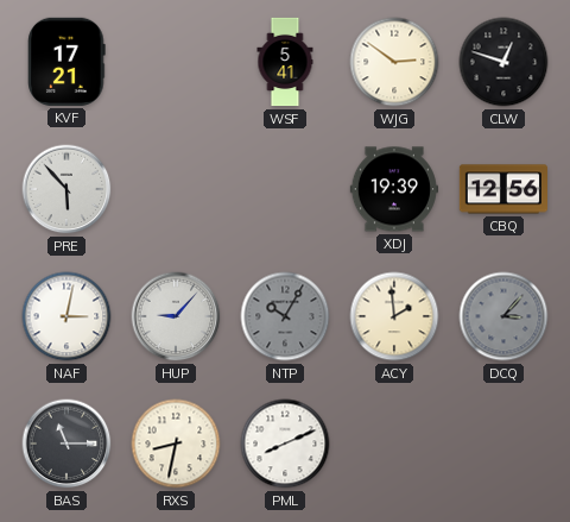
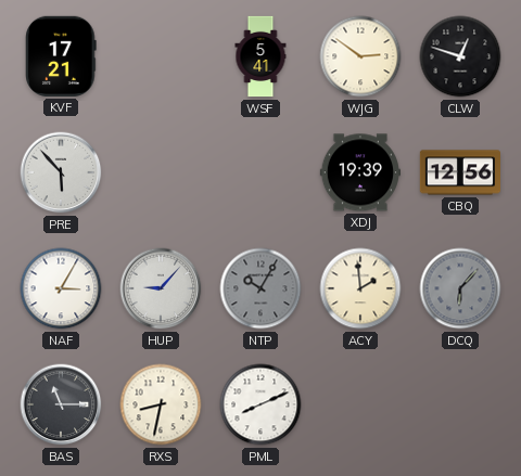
NAF: 3:02 -> 3:05
DCQ: 3:07 -> 6:07
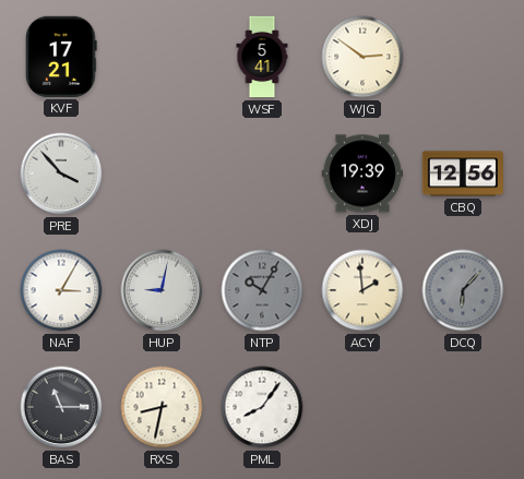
CLW: 12:48 -> none
PRE: 5:53 -> 3:53
HUP: 9:07 -> 9:02
PML: 8:11 -> 8:06
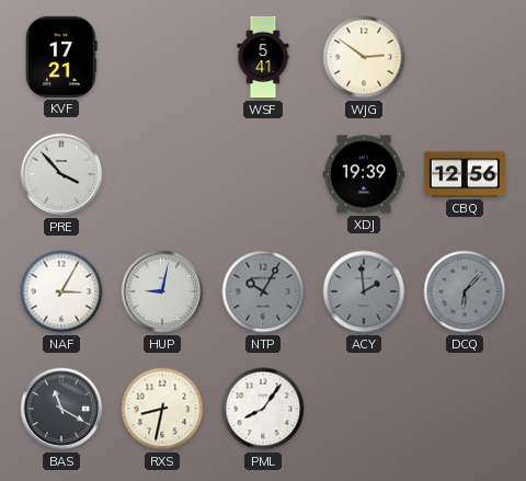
ACY dial: cream -> grey
BAS: 11:15 -> 11:20
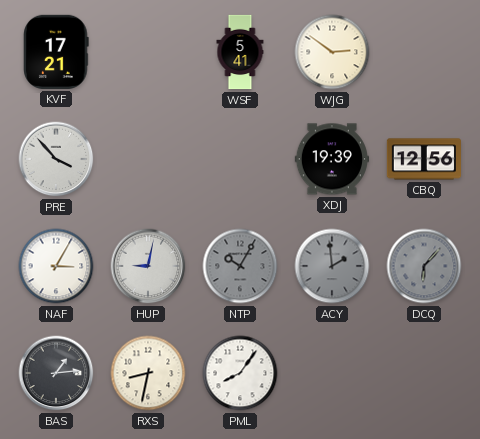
BAS: 11:20 -> 1:14
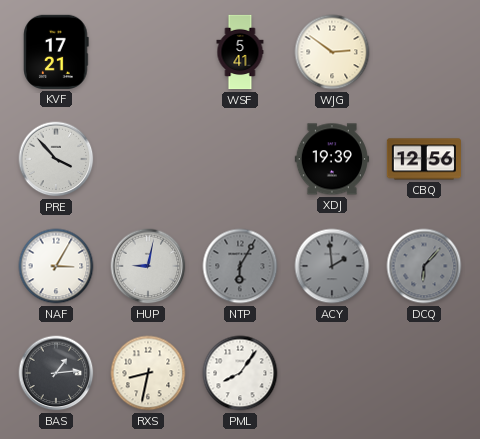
NTP: 10:05 -> 6:05
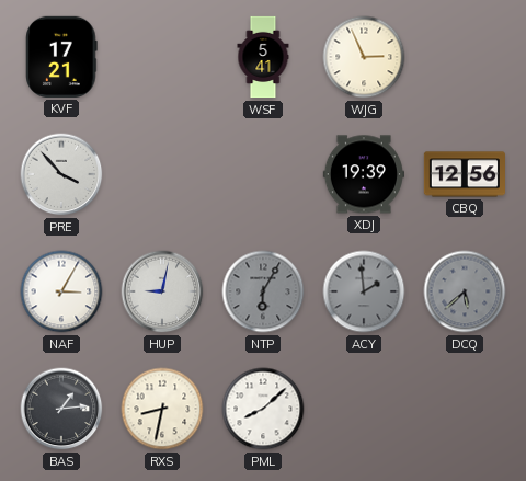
WJG: 2:51 -> 2:56
DCQ: 6:07 -> 5:38
PML: 8:06 -> 8:08
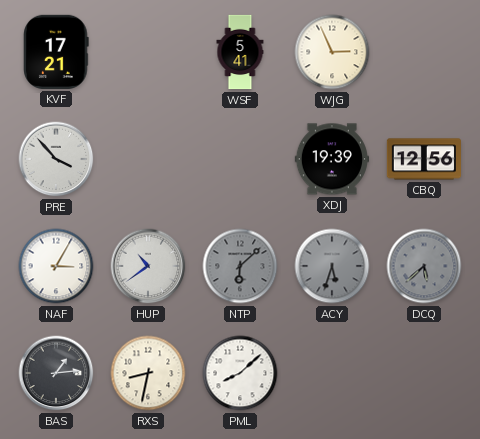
HUP: 9:02 -> 10:39
NTP: 6:05 -> 6:08
ACY: 1:59 -> 5:33
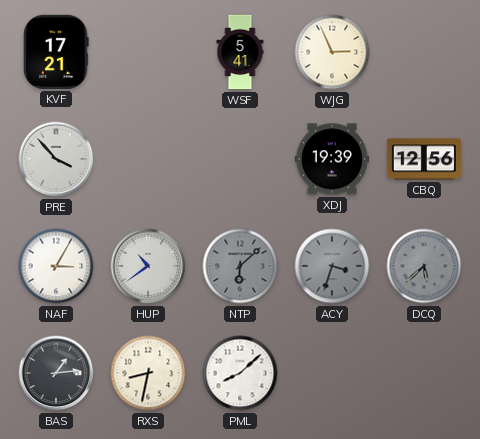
ACY: 5:33 -> 3:33
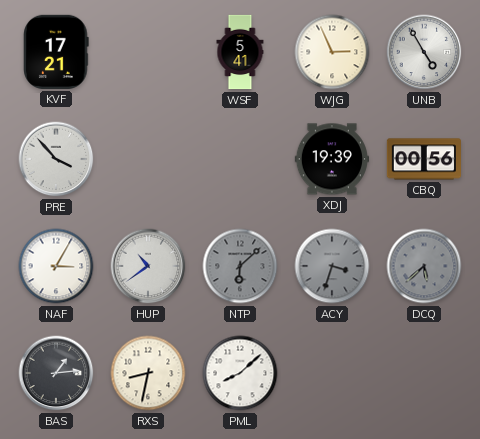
UNB: none -> 4:55
CBQ: 12:56 -> 00:56
